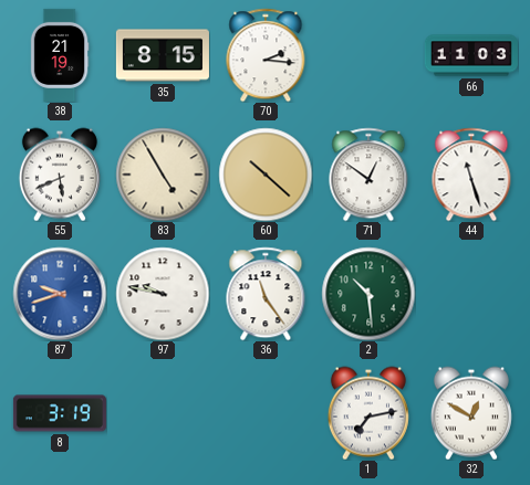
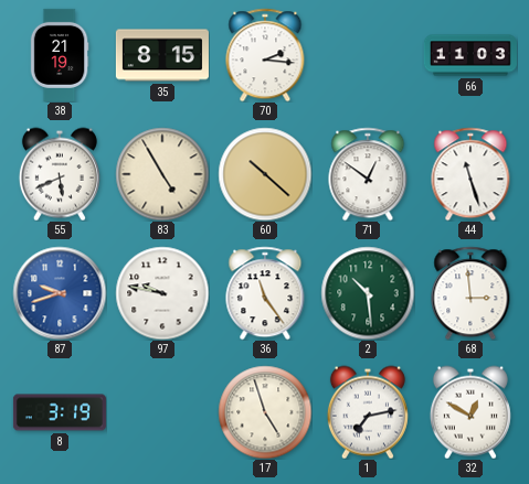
68: none -> 2:59
17: none -> 4:57
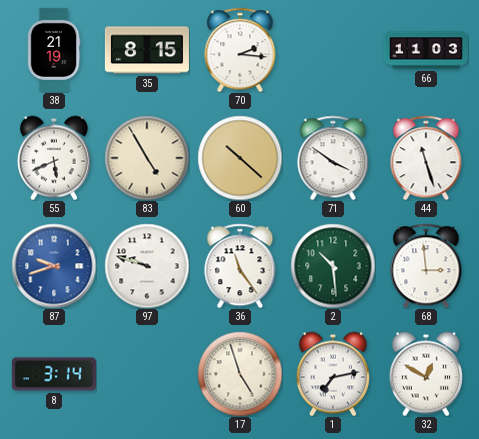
71: 12:51 -> 3:51
97: 9:47 -> 9:48
8: 3:19 -> 3:14
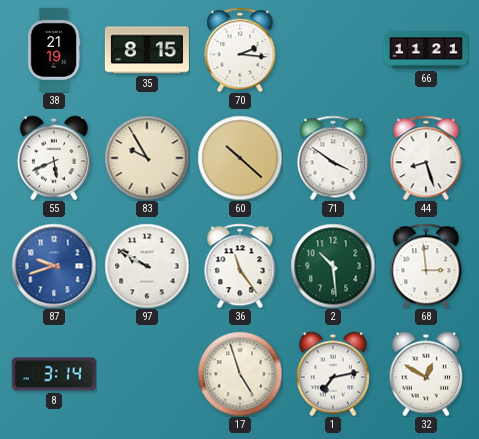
66: 11:03 -> 11:21
83: 4:55 -> 9:55
44: 11:27 -> 8:27
97: 9:48 -> 9:50
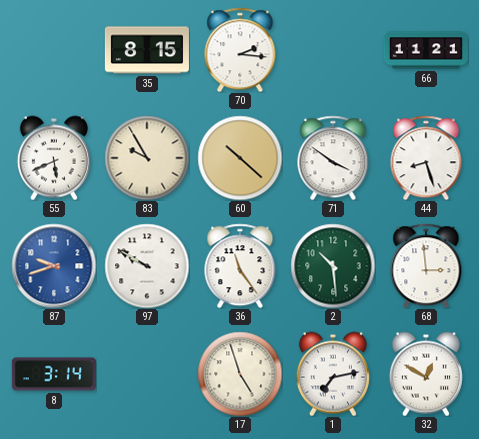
38: 21:19 -> none
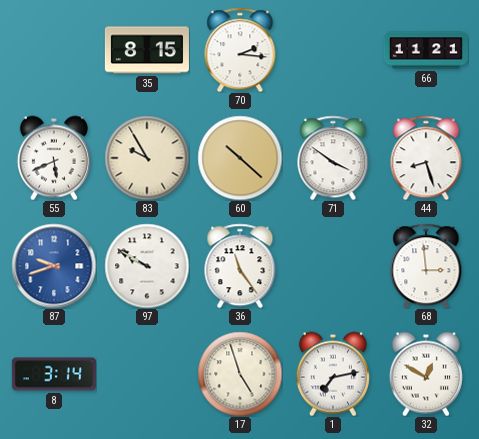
2: 10:29 -> none
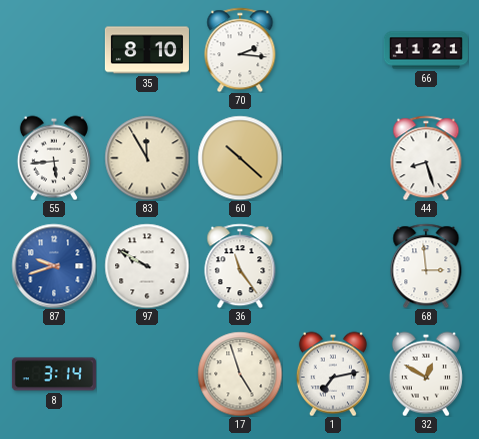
35: 8:15 -> 8:10
55: 5:41 -> 5:44
83: 9:55 -> 11:55
71: 3:51 -> none
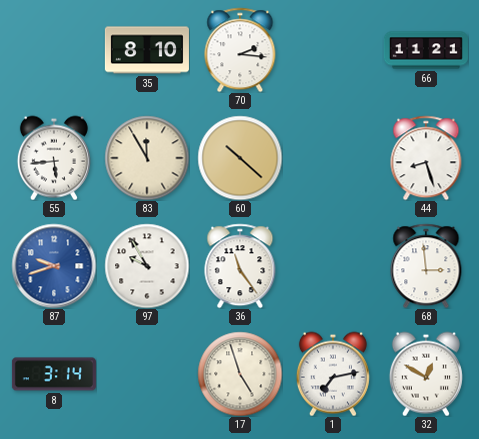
97: 9:50 -> 9:55
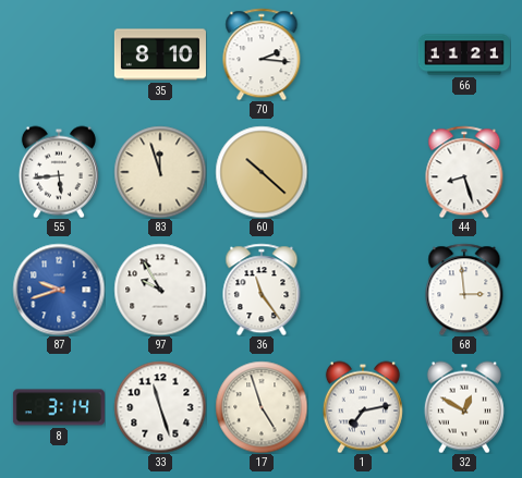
83: 11:55 -> 11:57
33: none -> 11:27
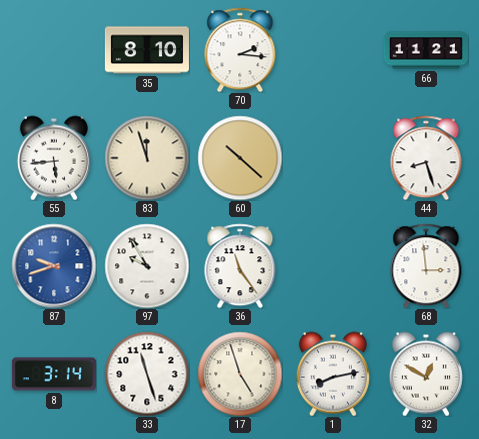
1: 7:13 -> 8:13
